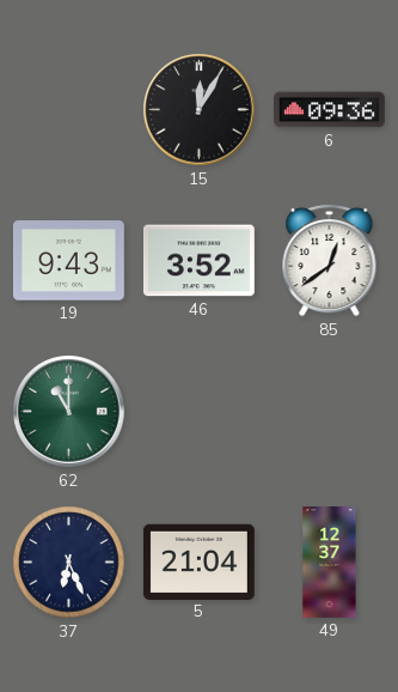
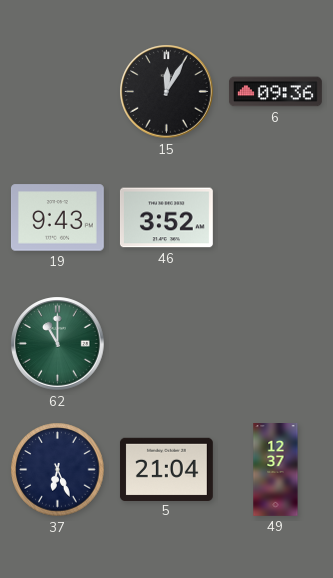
85: 12:39 -> none
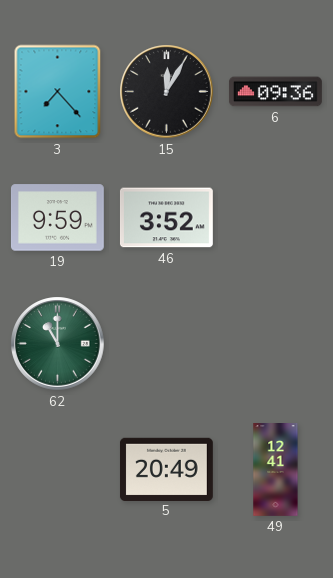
3: none -> 7:23
19: 9:43 -> 9:59
37: 6:26 -> none
5: 21:04 -> 20:49
49: 12:37 -> 12:41
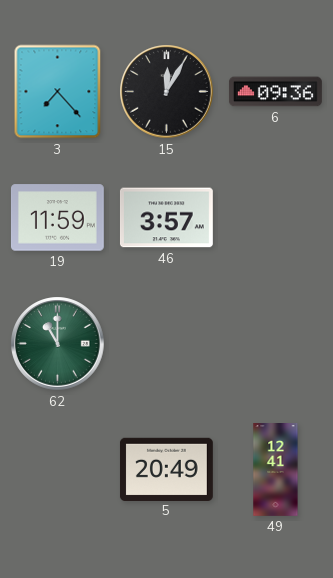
19: 9:59 -> 11:59
46: 3:52 -> 3:57
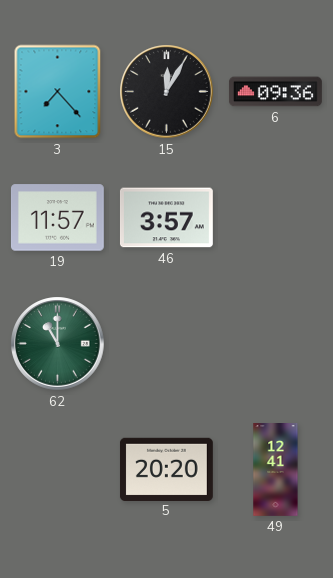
19: 11:59 -> 11:57
5: 20:49 -> 20:20
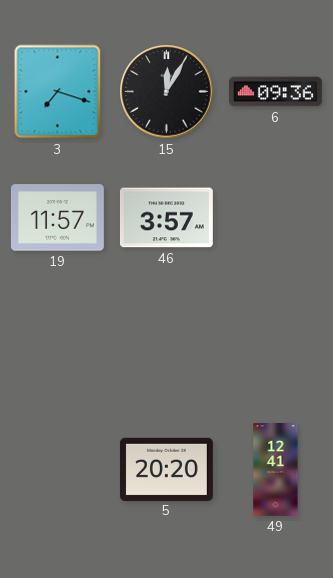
3: 7:23 -> 7:18
62: 11:00 -> none
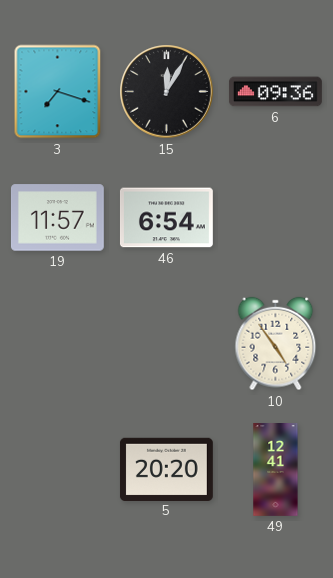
46: 3:57 -> 6:54
10: none -> 4:54
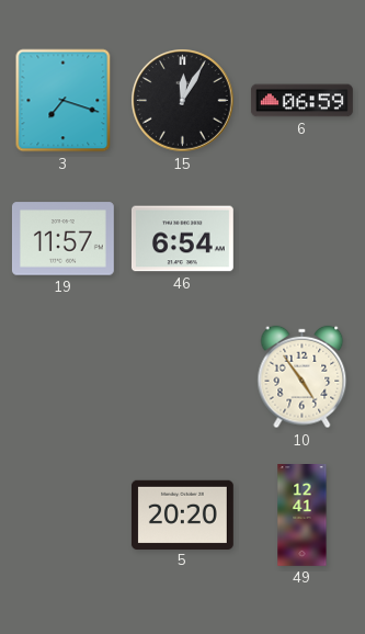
6: 09:36 -> 06:59
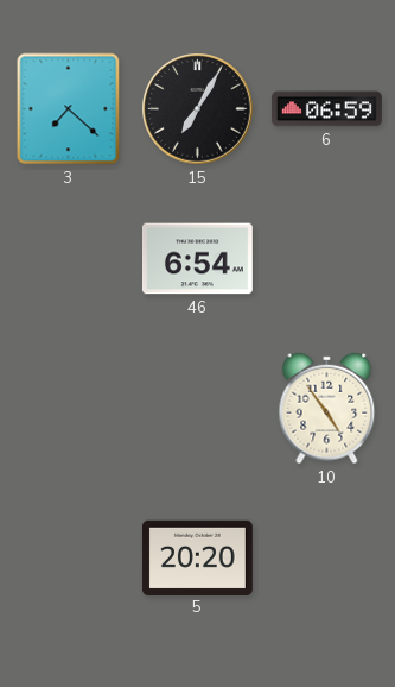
3: 7:18 -> 7:22
15: 12:05 -> 7:05
19: 11:57 -> none
49: 12:41 -> none
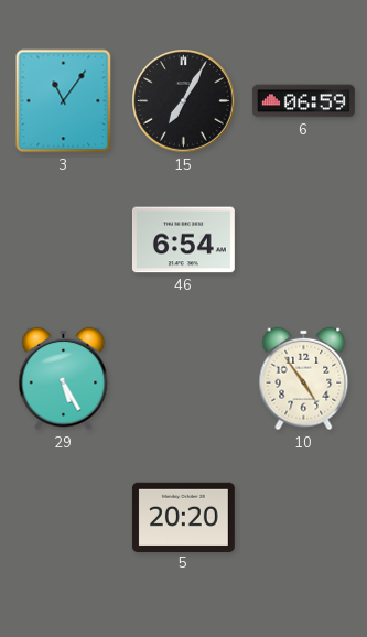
3: 7:22 -> 11:06
29: none -> 5:25
